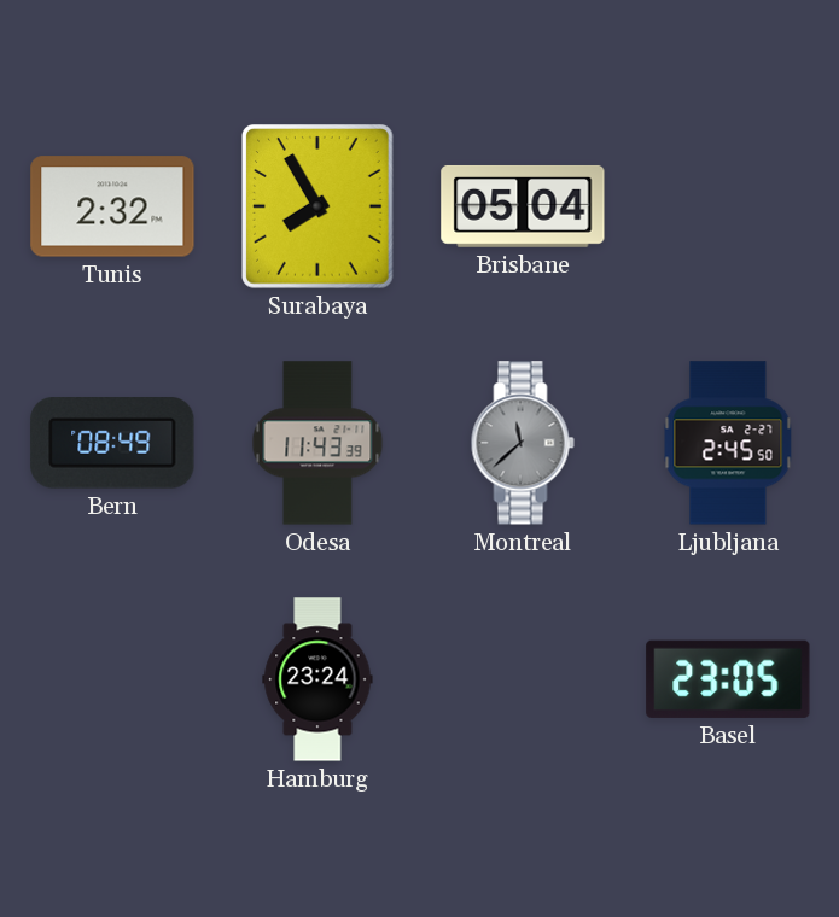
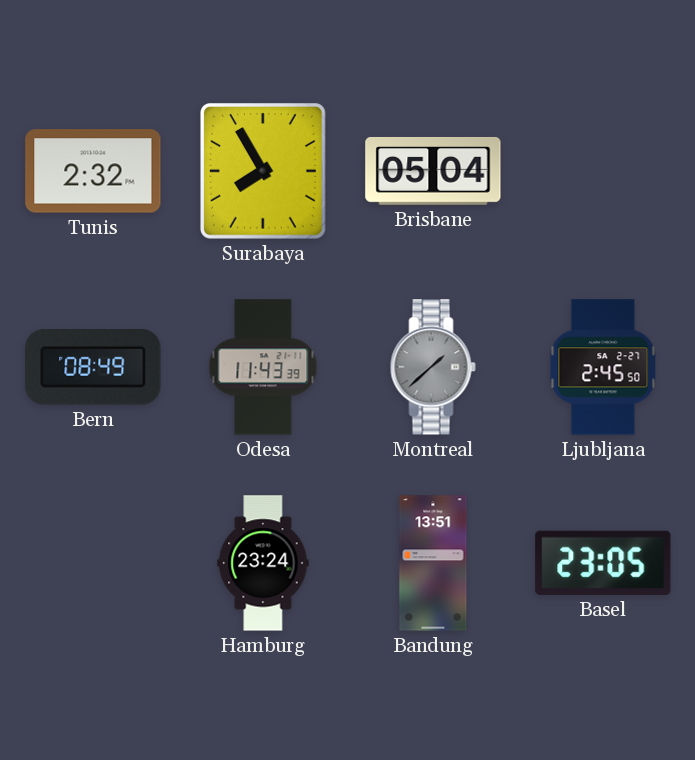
Montreal: 11:38 -> 1:38
Bandung: none -> 13:51
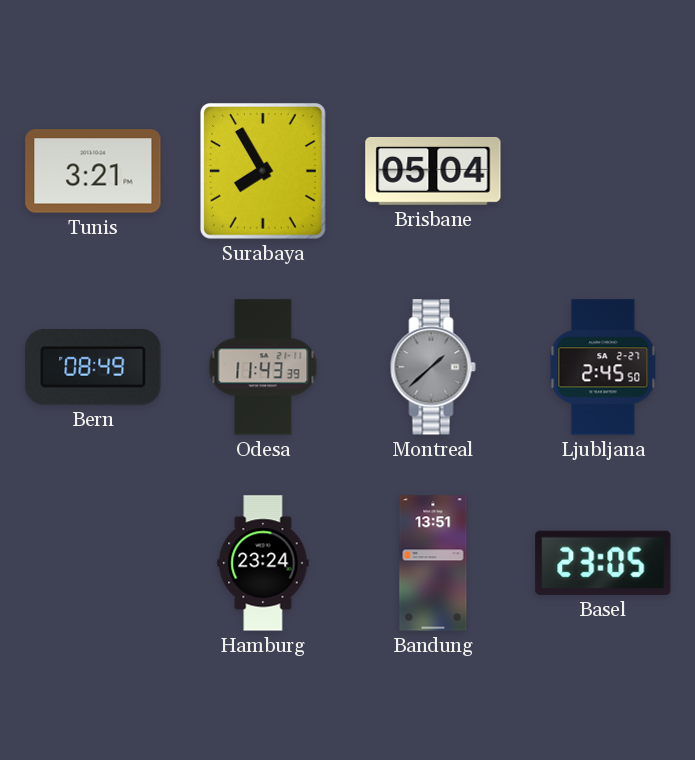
Tunis: 2:32 -> 3:21
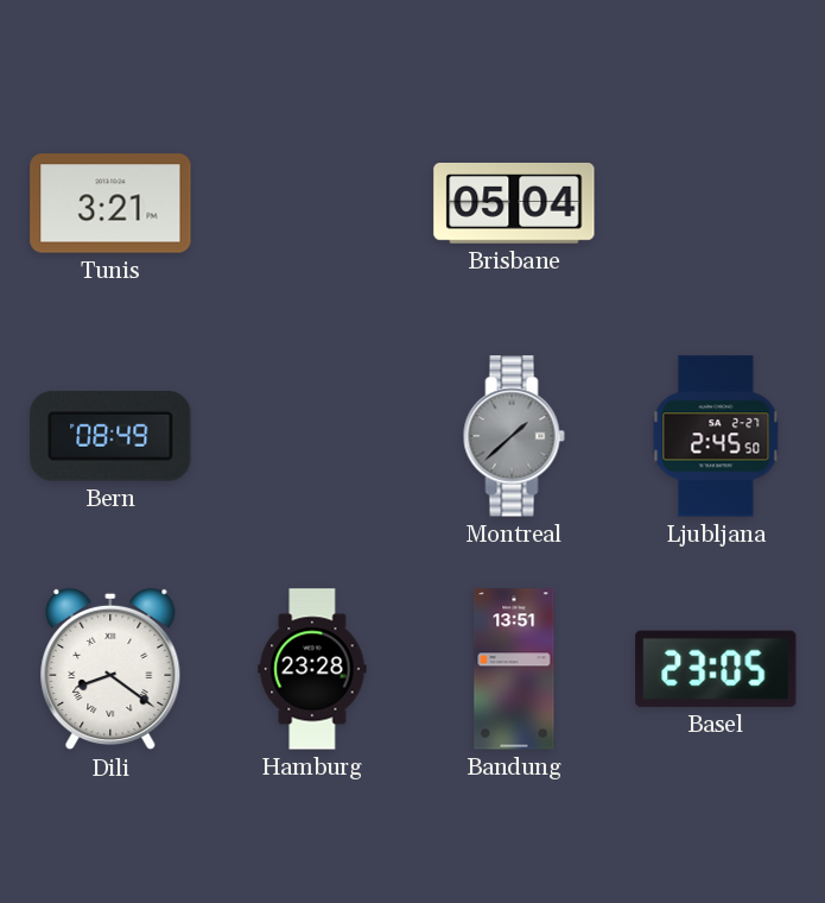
Surabaya: 7:55 -> none
Odesa: 11:43 -> none
Dili: none -> 8:21
Hamburg: 23:24 -> 23:28
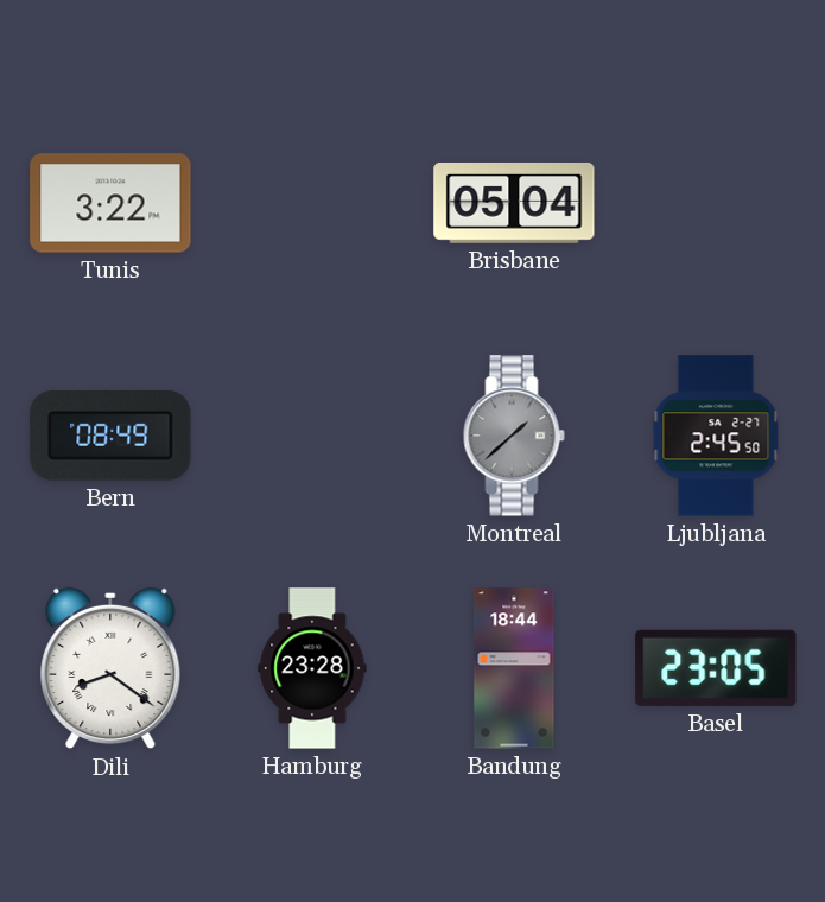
Tunis: 3:21 -> 3:22
Bandung: 13:51 -> 18:44
